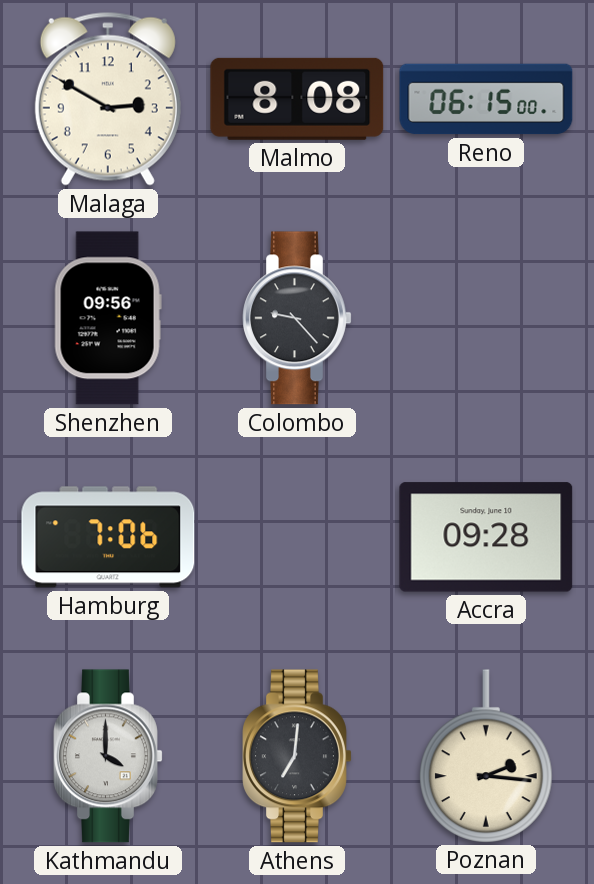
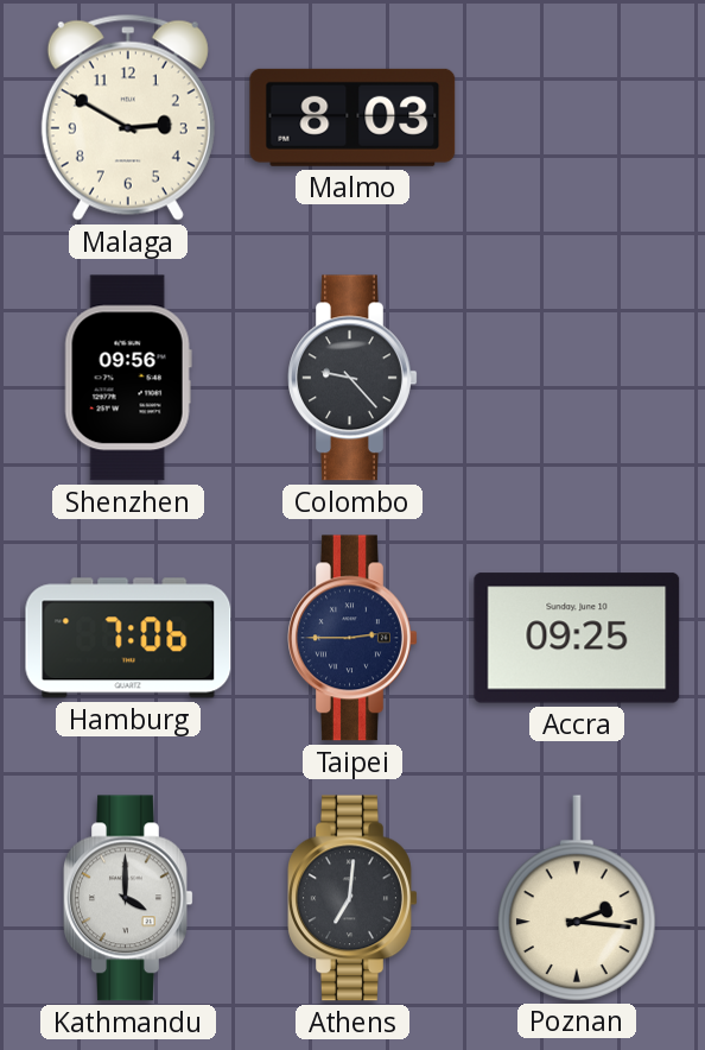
Malmo: 8:08 -> 8:03
Reno: 06:15 -> none
Taipei: none -> 2:45
Accra: 09:28 -> 09:25
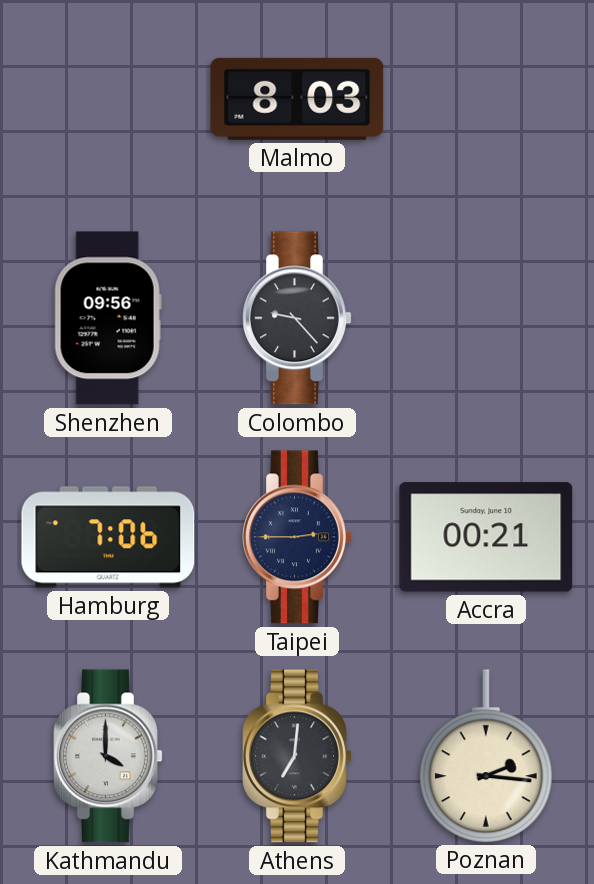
Malaga: 2:50 -> none
Accra: 09:25 -> 00:21
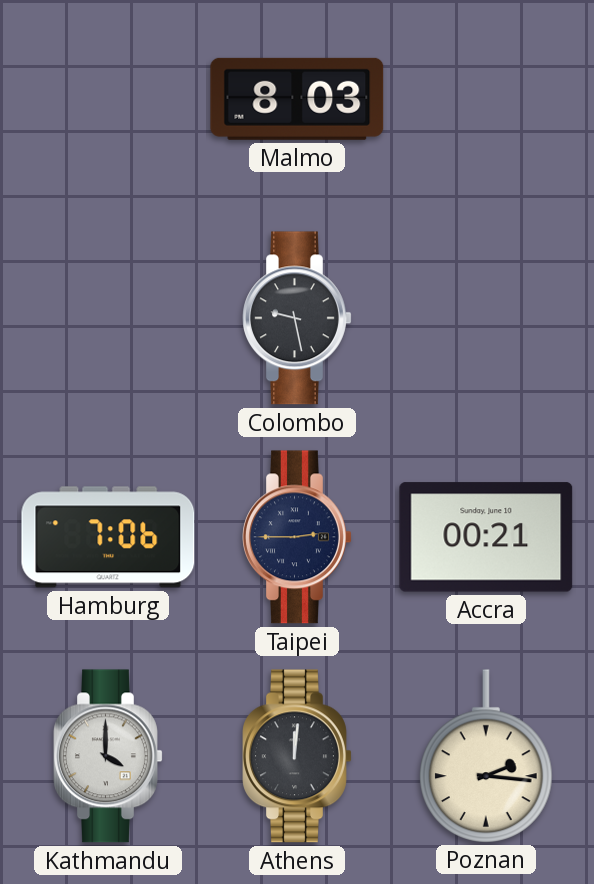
Shenzhen: 09:56 -> none
Colombo: 9:23 -> 9:28
Athens: 7:01 -> 12:01
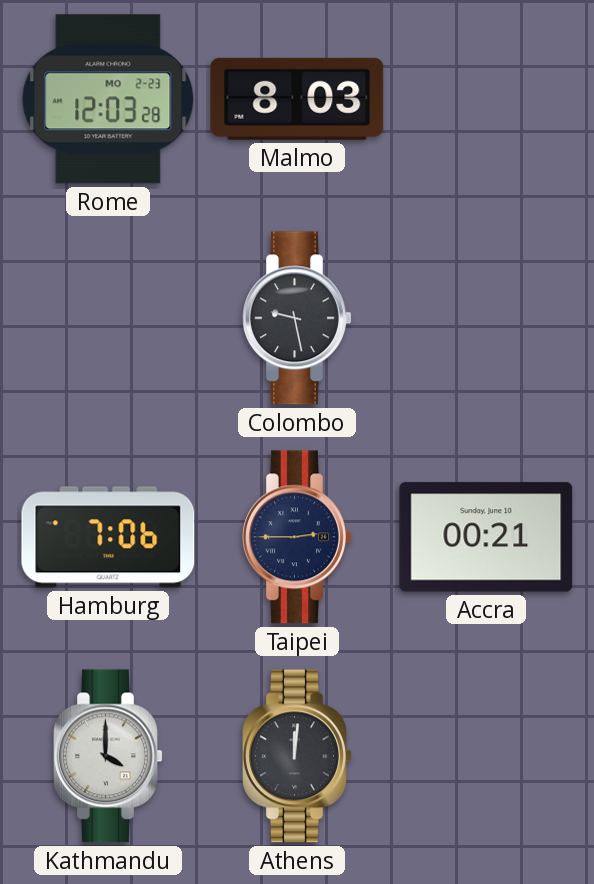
Rome: none -> 12:03
Poznan: 2:16 -> none
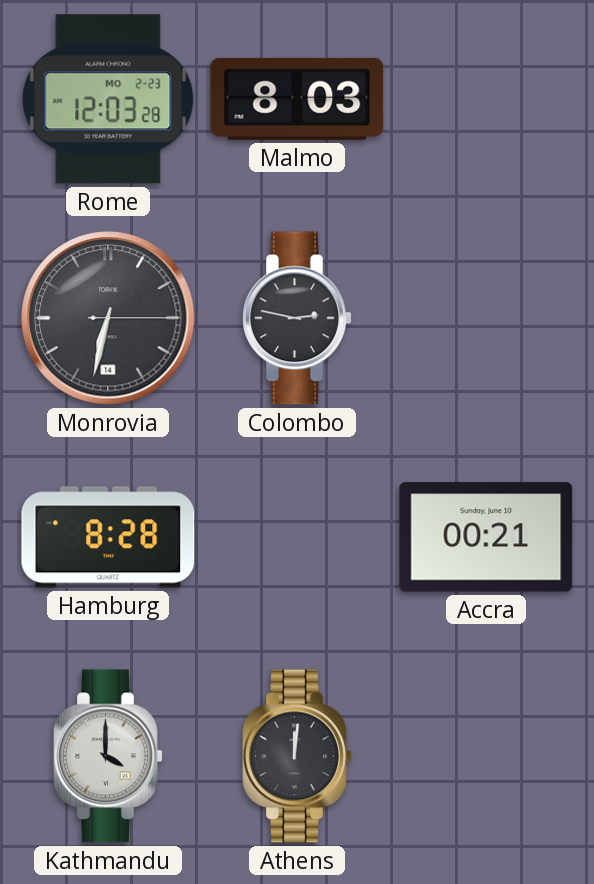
Monrovia: none -> 6:32
Colombo: 9:28 -> 2:47
Hamburg: 7:06 -> 8:28
Taipei: 2:45 -> none
